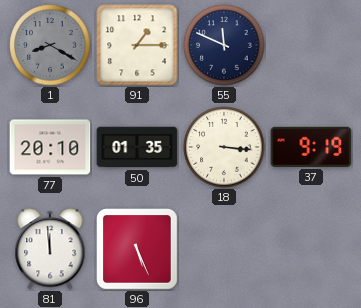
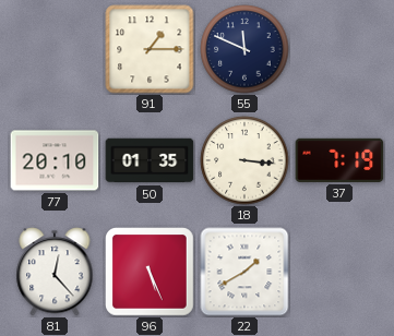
1: 8:20 -> none
37: 9:19 -> 7:19
81: 11:59 -> 12:23
22: none -> 1:40
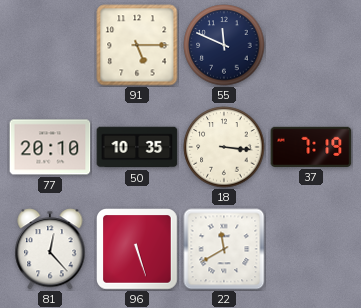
91: 1:15 -> 5:15
50: 01:35 -> 10:35
96: 5:26 -> 5:27
22: 1:40 -> 11:40
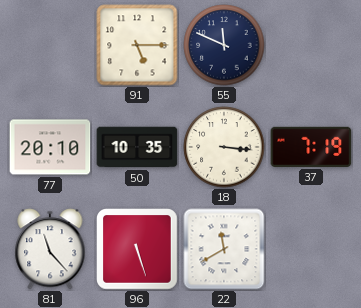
81: 12:23 -> 11:23
